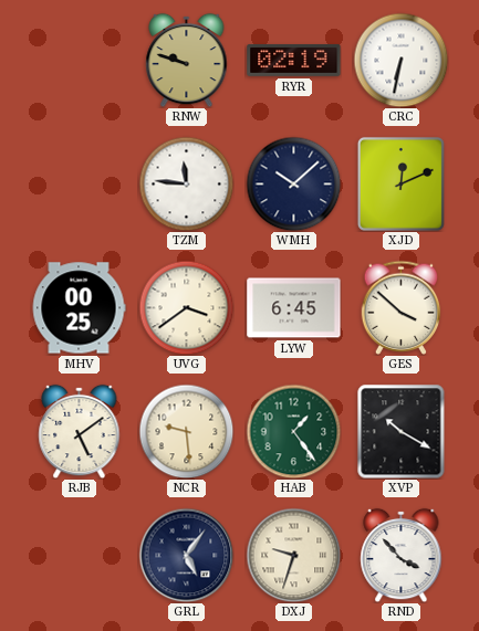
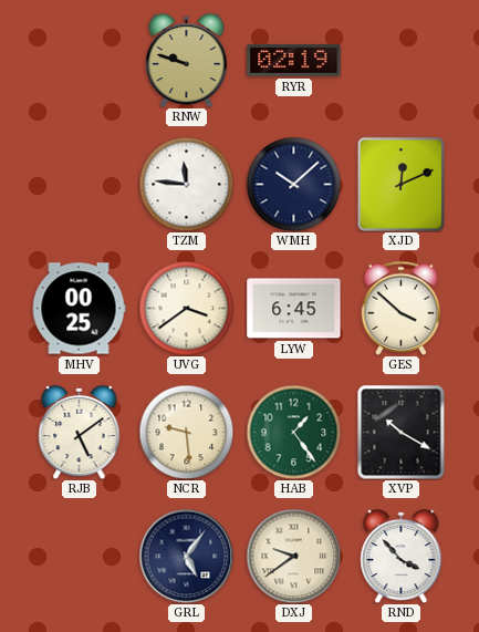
CRC: 6:32 -> none
DXJ: 9:33 -> 9:39
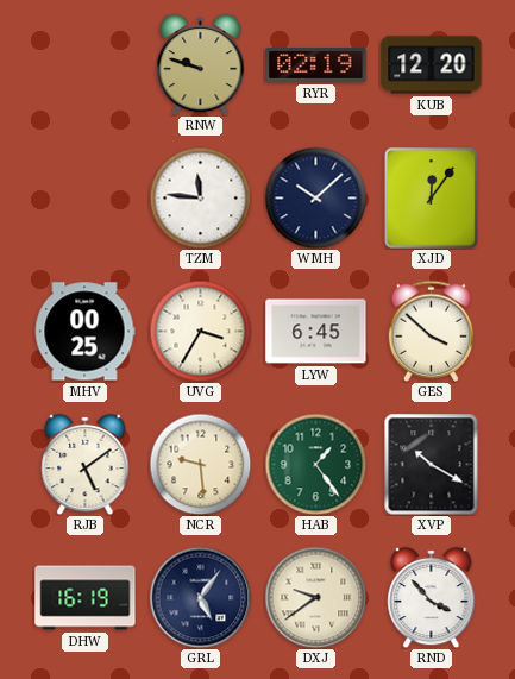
KUB: none -> 12:20
XJD: 12:11 -> 12:06
UVG: 3:39 -> 3:35
DHW: none -> 16:19
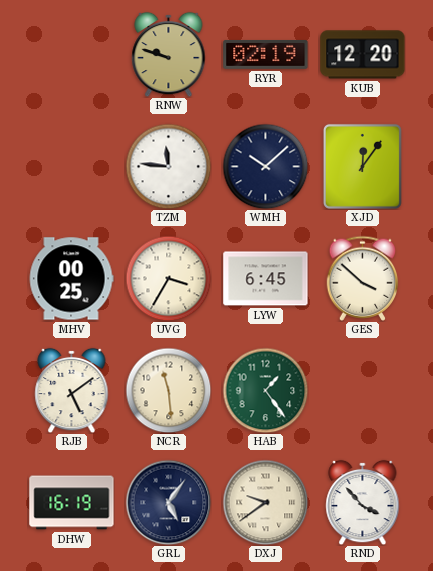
NCR: 9:29 -> 11:29
XVP: 10:20 -> none
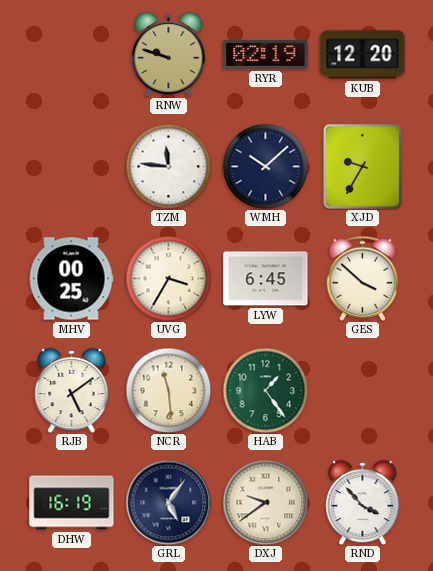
XJD: 12:06 -> 9:35
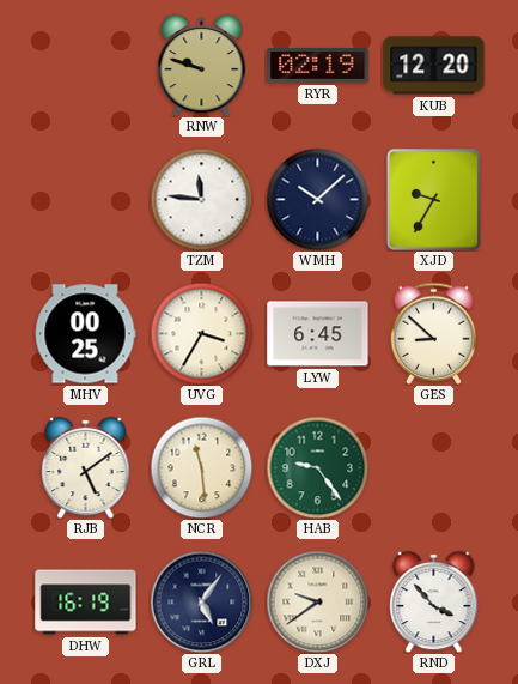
GES: 3:52 -> 8:52
HAB: 1:24 -> 9:24
